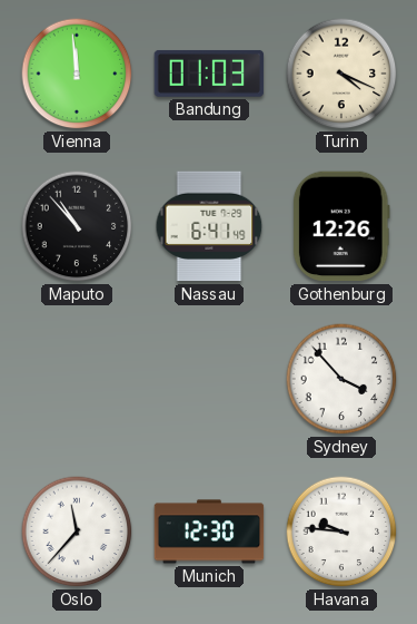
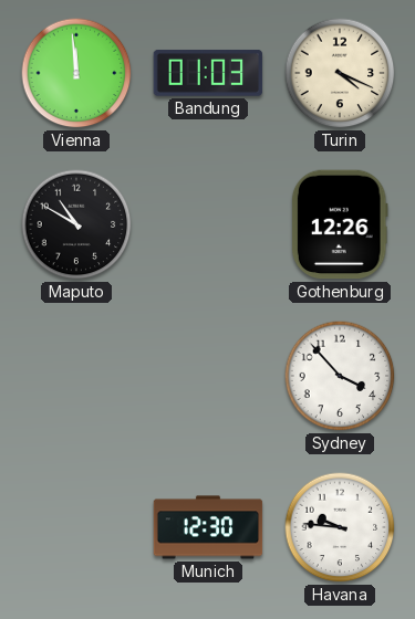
Maputo: 10:53 -> 10:50
Nassau: 6:41 -> none
Oslo: 11:37 -> none
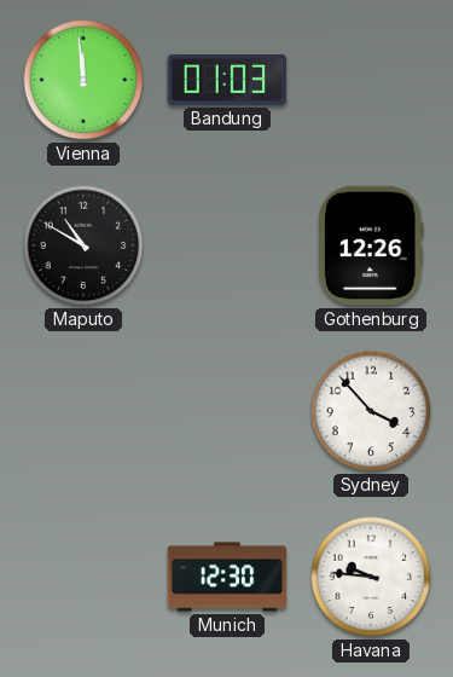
Turin: 4:19 -> none
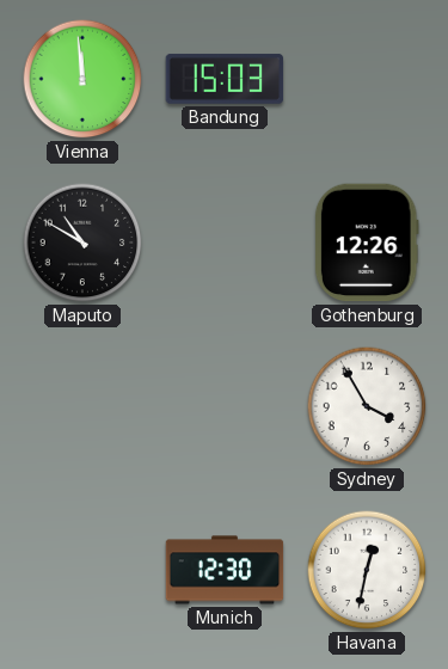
Bandung: 01:03 -> 15:03
Sydney: 3:53 -> 3:55
Havana: 9:46 -> 12:32
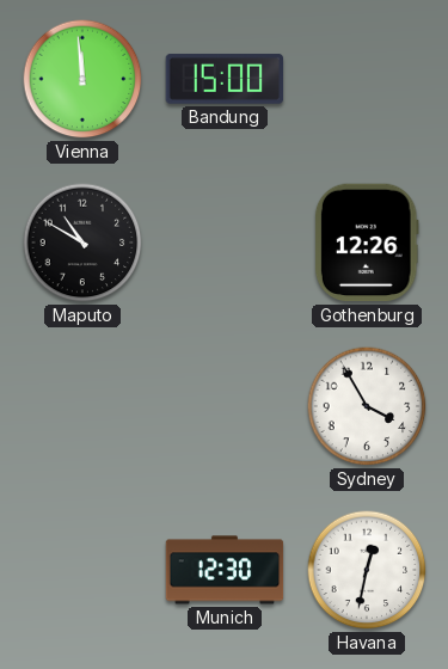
Bandung: 15:03 -> 15:00
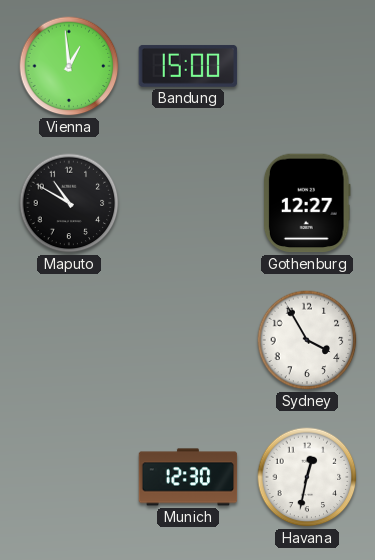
Vienna: 11:59 -> 12:59
Gothenburg: 12:26 -> 12:27
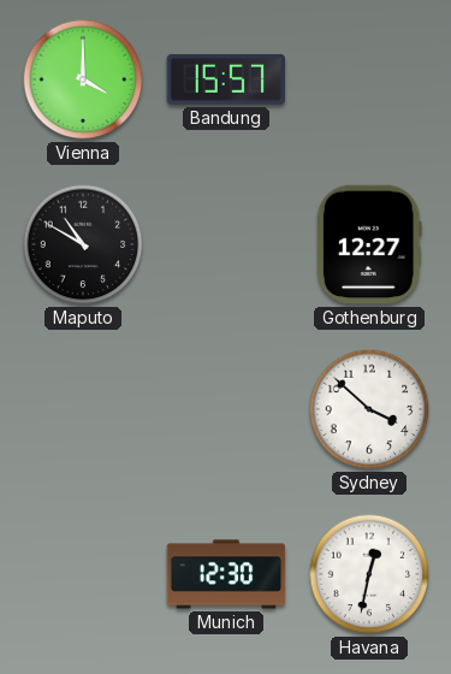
Vienna: 12:59 -> 4:00
Bandung: 15:00 -> 15:57
Sydney: 3:55 -> 3:52
